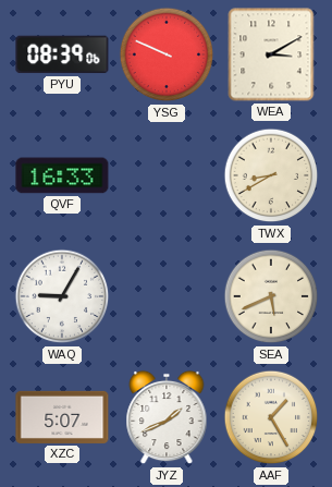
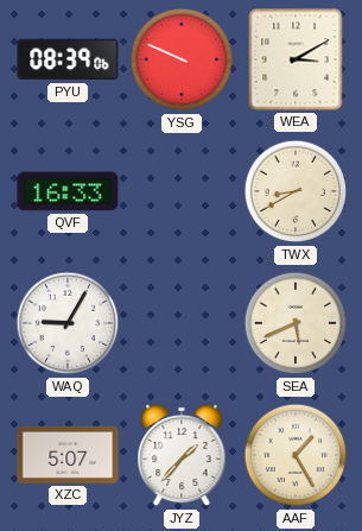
JYZ: 1:41 -> 1:37
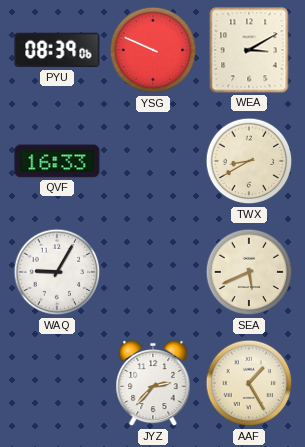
XZC: 5:07 -> none
JYZ: 1:37 -> 2:37
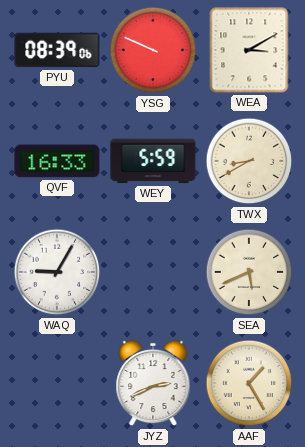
WEY: none -> 5:59
JYZ: 2:37 -> 2:41
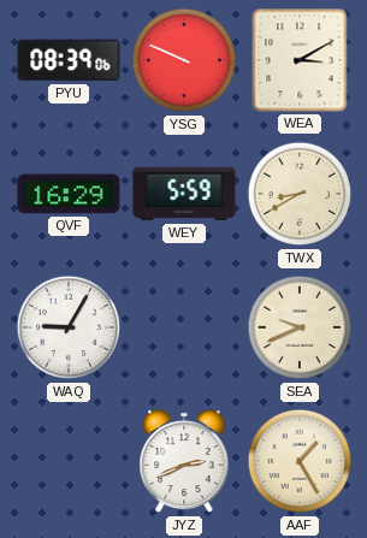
QVF: 16:33 -> 16:29
SEA: 5:41 -> 9:41
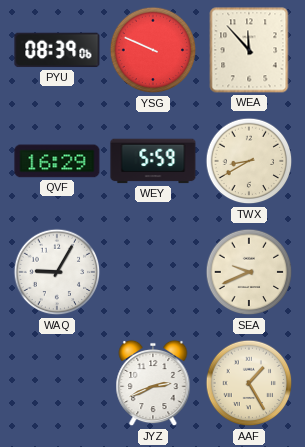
WEA: 3:10 -> 11:53
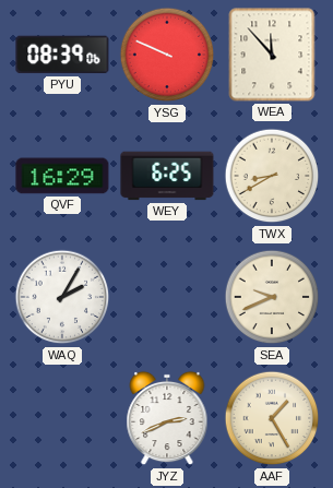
WEY: 5:59 -> 6:25
WAQ: 9:05 -> 2:05
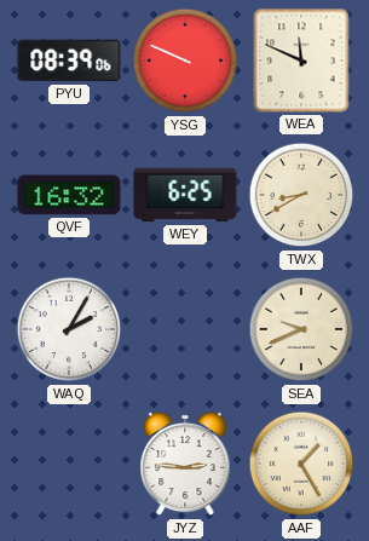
WEA: 11:53 -> 11:49
QVF: 16:29 -> 16:32
JYZ: 2:41 -> 2:46
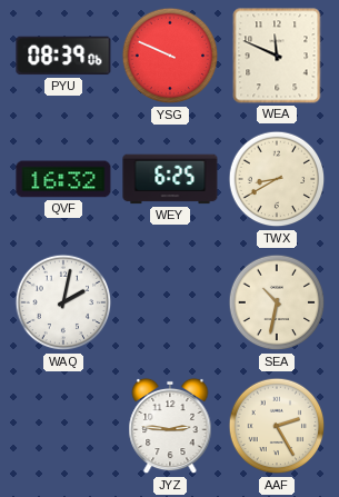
WAQ: 2:05 -> 2:02
SEA: 9:41 -> 10:32
AAF: 1:25 -> 2:25
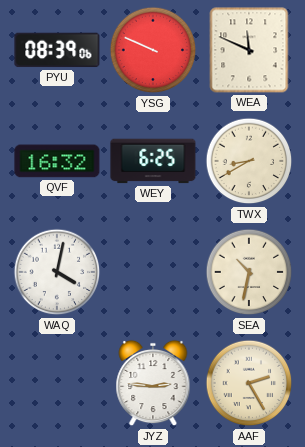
WAQ: 2:02 -> 4:02
